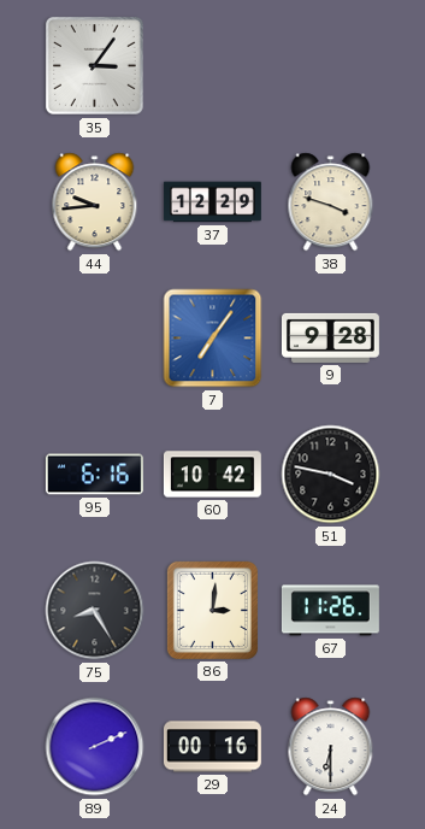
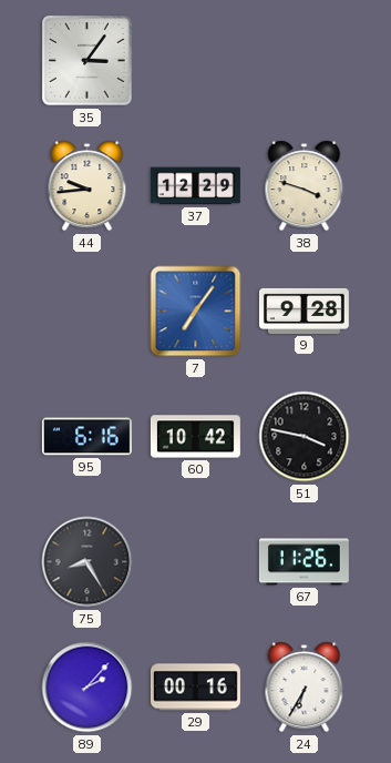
86: 3:01 -> none
89: 2:11 -> 2:07
24: 6:30 -> 6:35
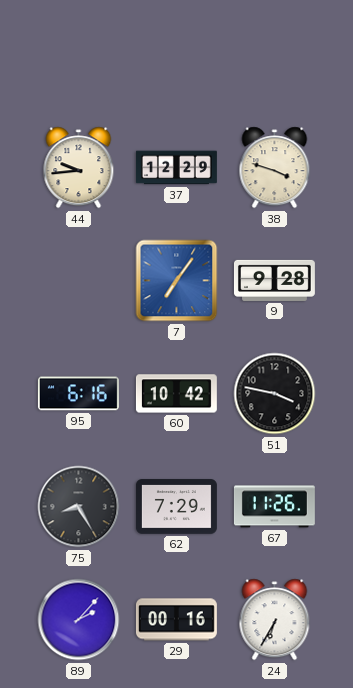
35: 3:06 -> none
62: none -> 7:29
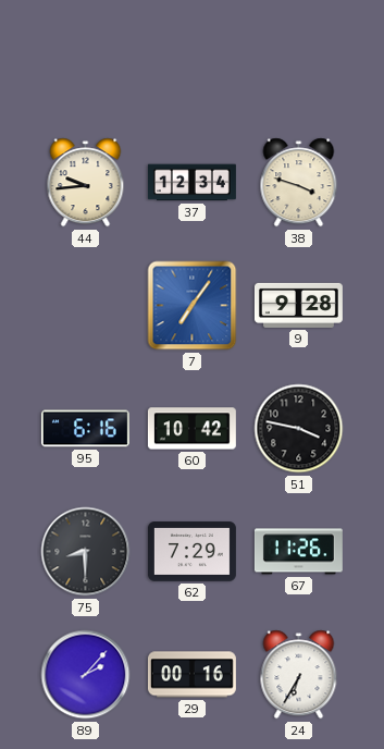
37: 12:29 -> 12:34
75: 8:25 -> 8:30
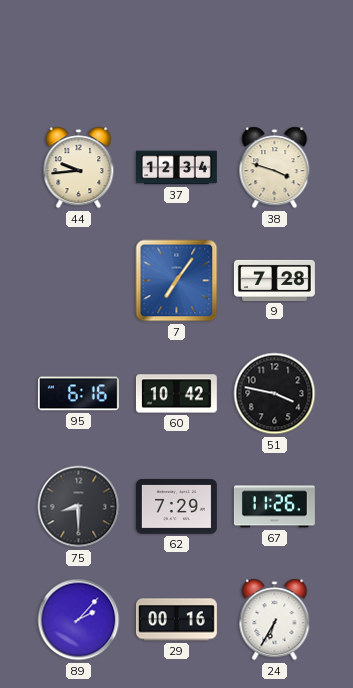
9: 9:28 -> 7:28
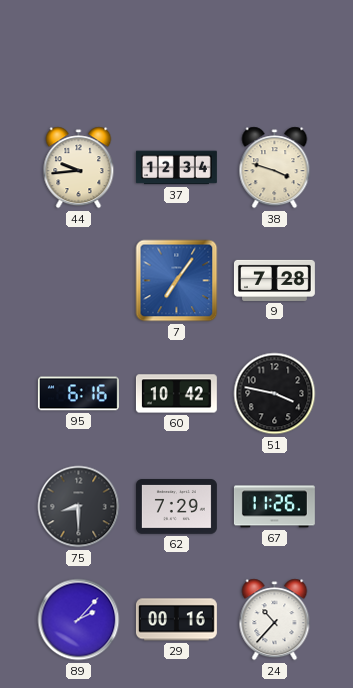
24: 6:35 -> 10:37
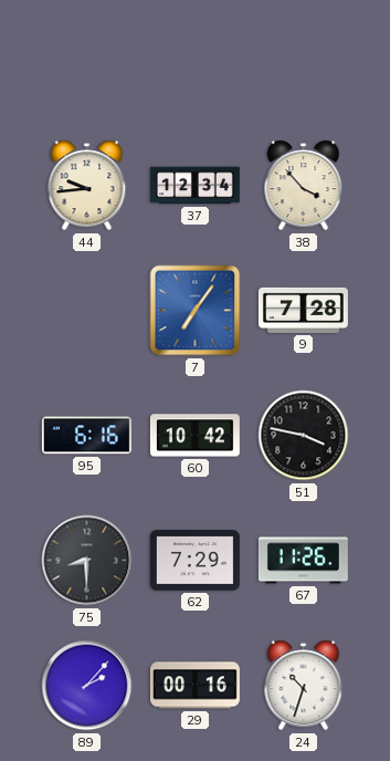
38: 3:48 -> 3:53
24: 10:37 -> 10:33
